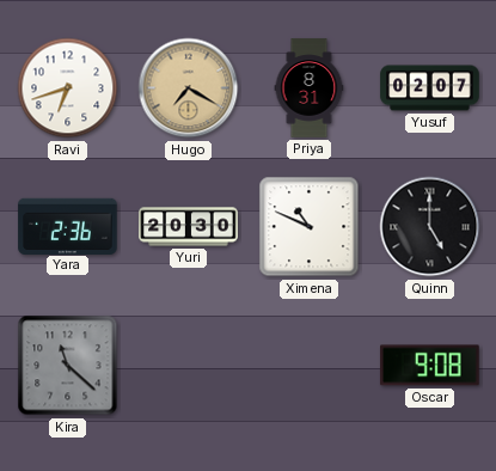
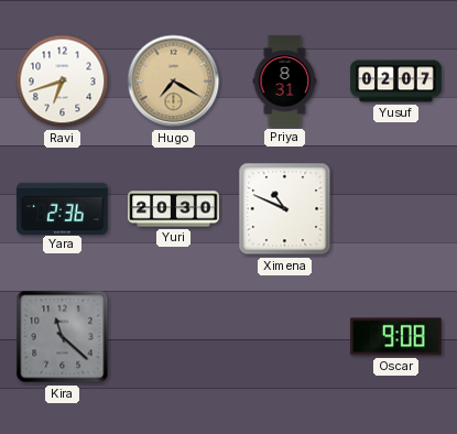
Quinn: 5:00 -> none
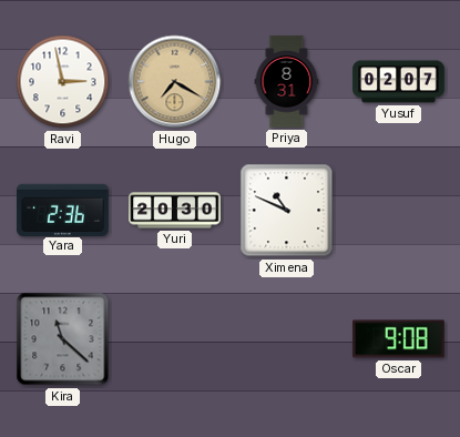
Ravi: 6:42 -> 2:58
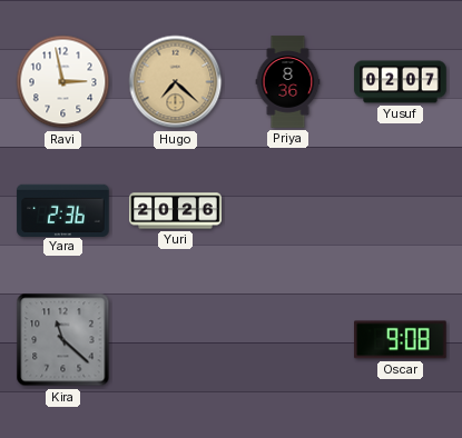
Hugo: 7:20 -> 7:22
Priya: 8:31 -> 8:36
Yuri: 20:30 -> 20:26
Ximena: 10:49 -> none
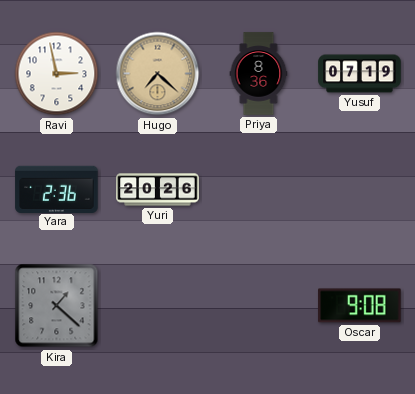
Yusuf: 02:07 -> 07:19
Kira: 11:22 -> 1:22
